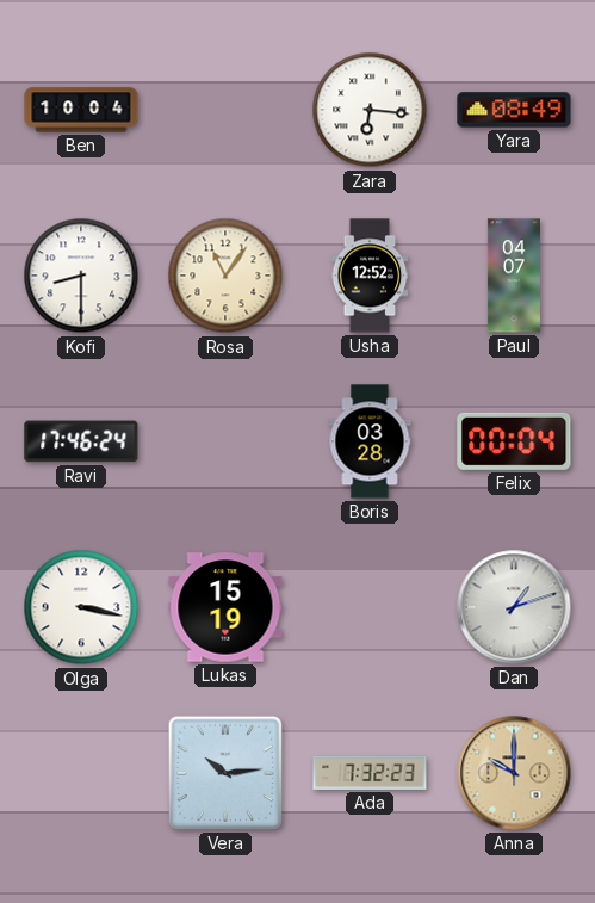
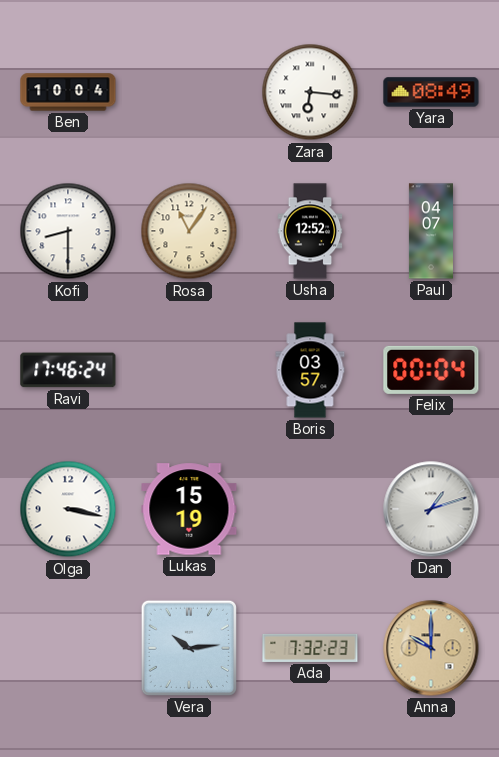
Boris: 03:28 -> 03:57
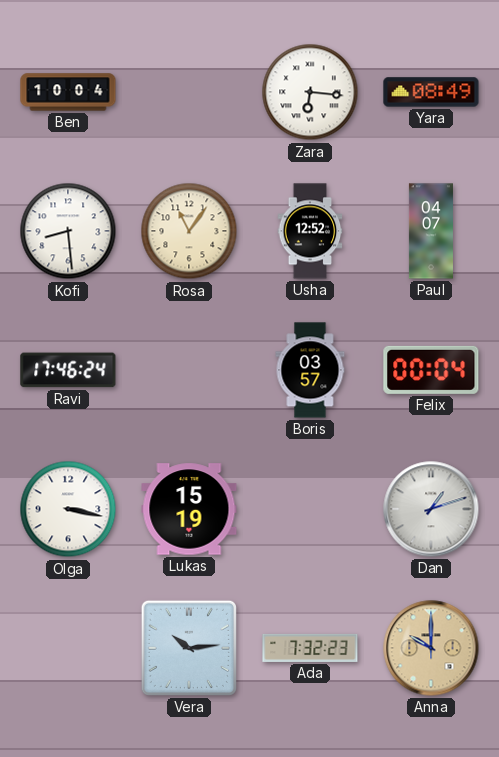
Kofi: 8:30 -> 8:29
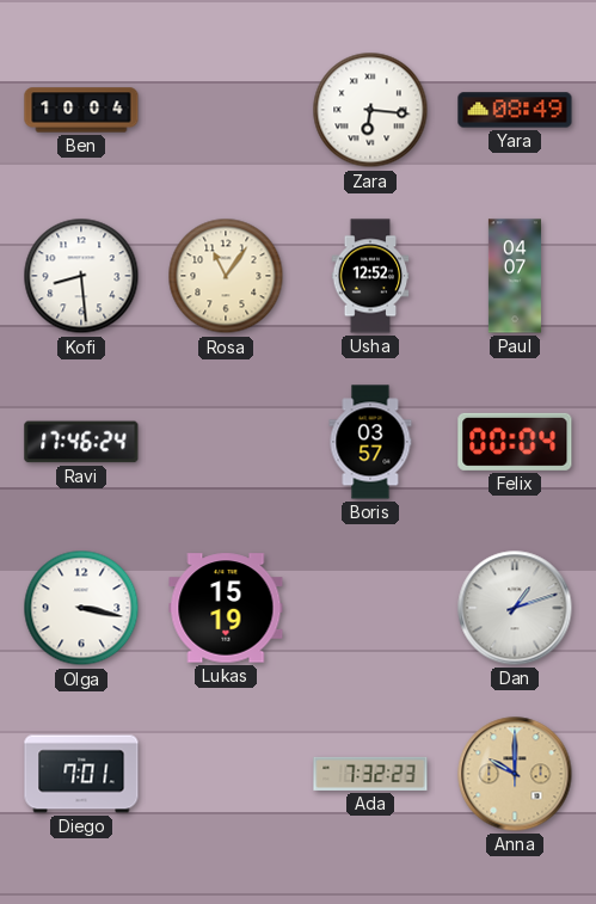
Diego: none -> 7:01
Vera: 10:14 -> none
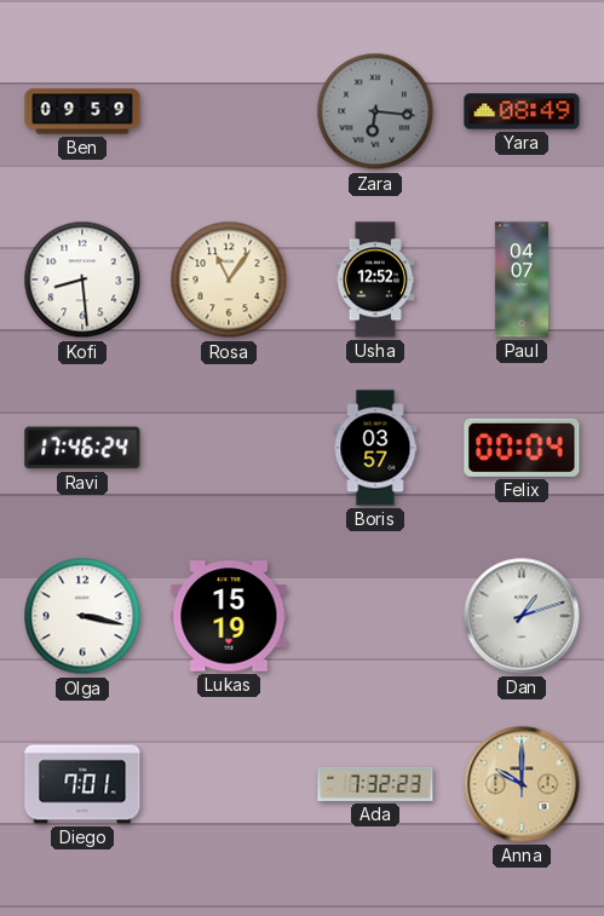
Ben: 10:04 -> 09:59
Zara dial: white -> grey
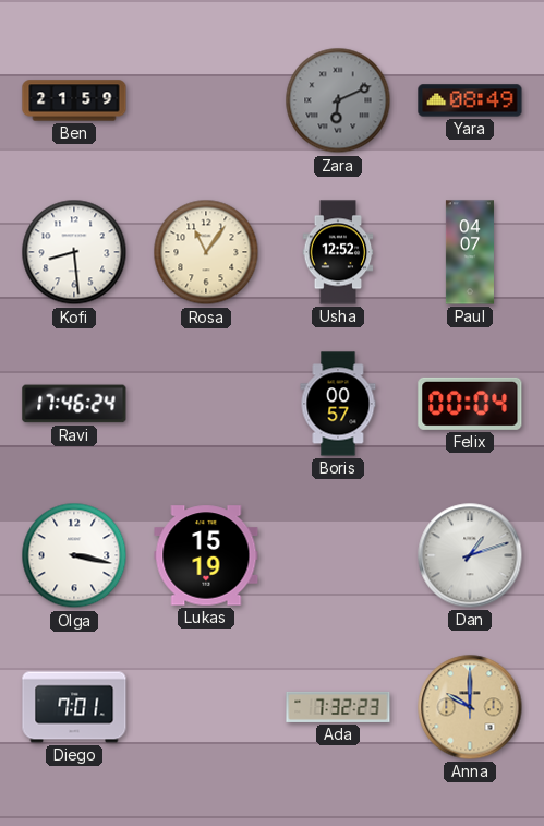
Ben: 09:59 -> 21:59
Zara: 6:16 -> 6:11
Boris: 03:57 -> 00:57
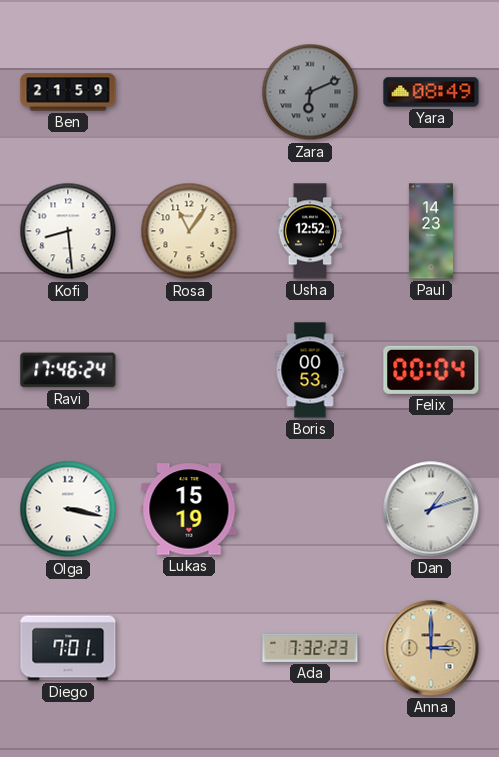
Paul: 04:07 -> 14:23
Boris: 00:57 -> 00:53
Anna: 10:00 -> 3:00
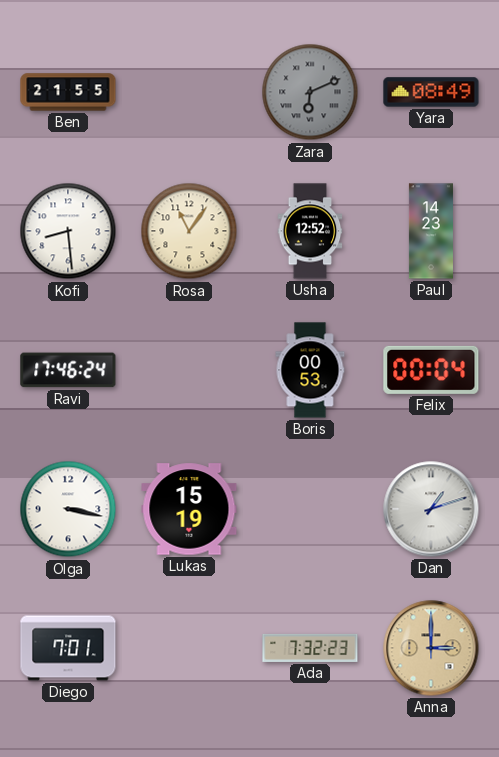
Ben: 21:59 -> 21:55
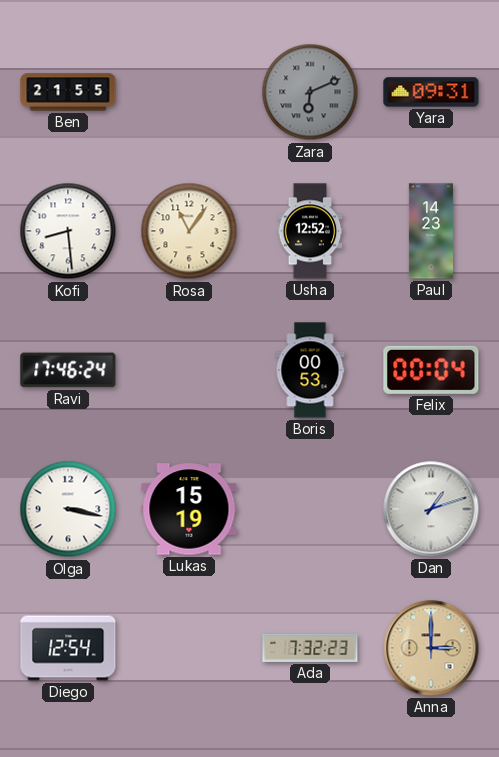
Yara: 08:49 -> 09:31
Diego: 7:01 -> 12:54
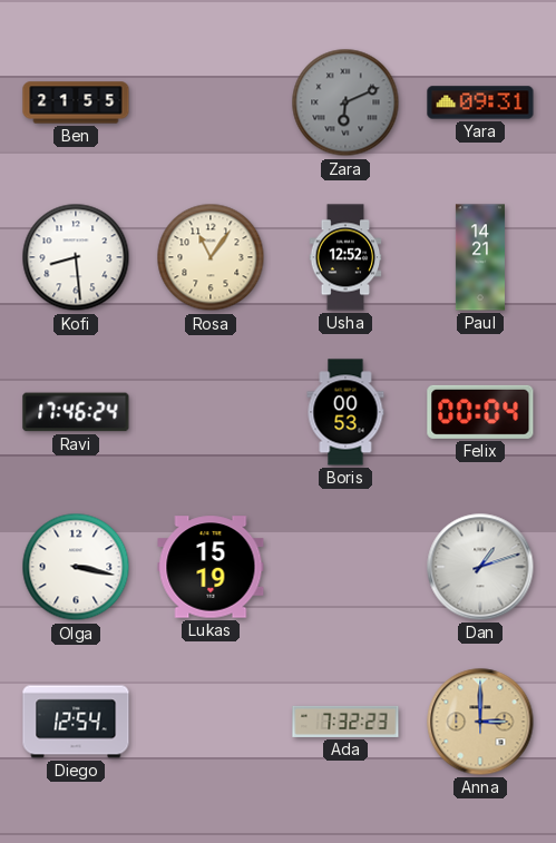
Paul: 14:23 -> 14:21
